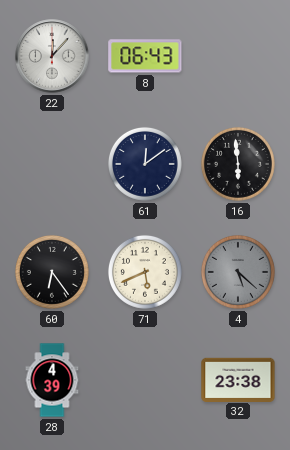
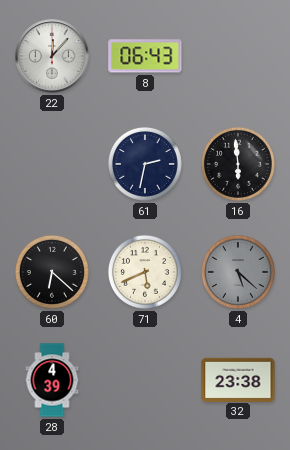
61: 12:09 -> 2:32
60: 6:24 -> 6:22
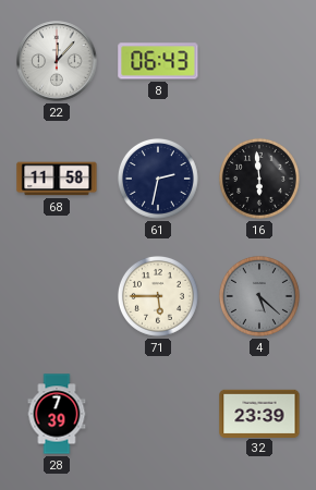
68: none -> 11:58
60: 6:22 -> none
71: 5:41 -> 5:45
28: 4:39 -> 7:39
32: 23:38 -> 23:39
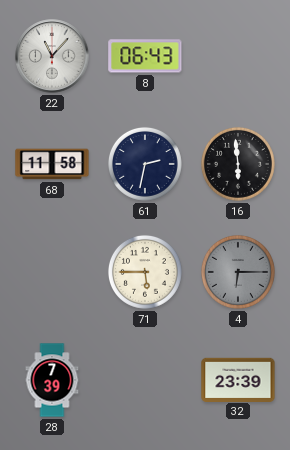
22: 12:07 -> 11:07
4: 5:22 -> 6:15
